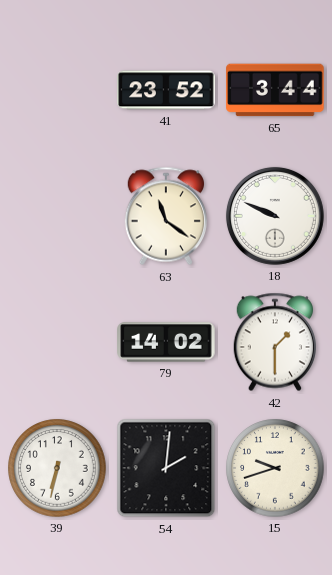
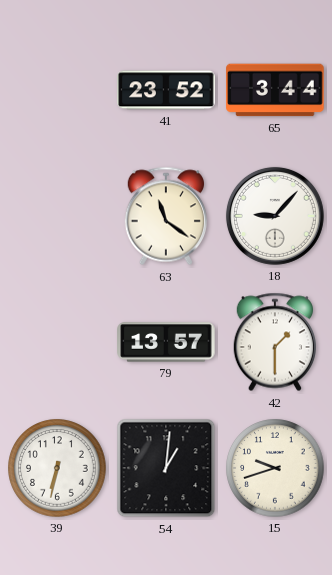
18: 9:49 -> 9:07
79: 14:02 -> 13:57
54: 2:01 -> 1:01
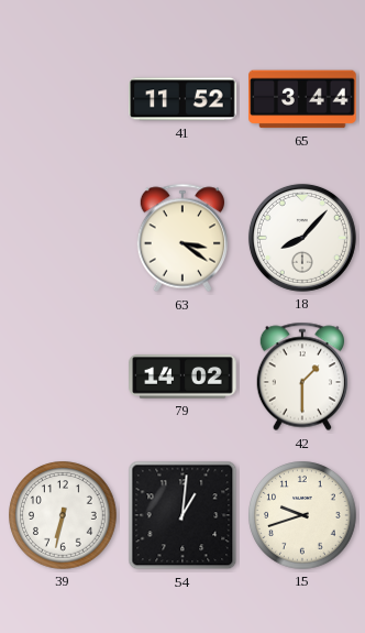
41: 23:52 -> 11:52
63: 11:21 -> 3:21
18: 9:07 -> 8:07
79: 13:57 -> 14:02
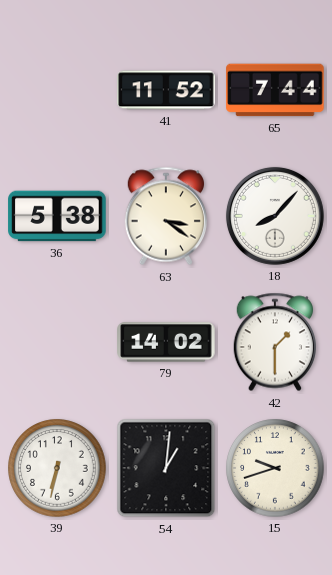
65: 3:44 -> 7:44
36: none -> 5:38
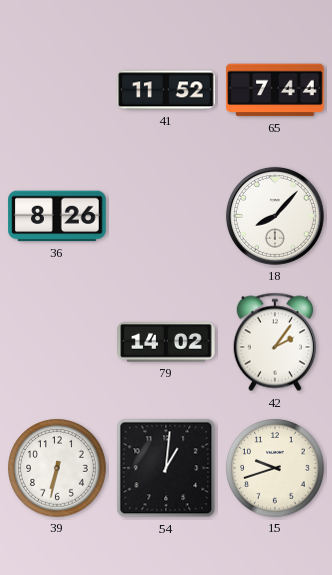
36: 5:38 -> 8:26
63: 3:21 -> none
42: 1:30 -> 2:06
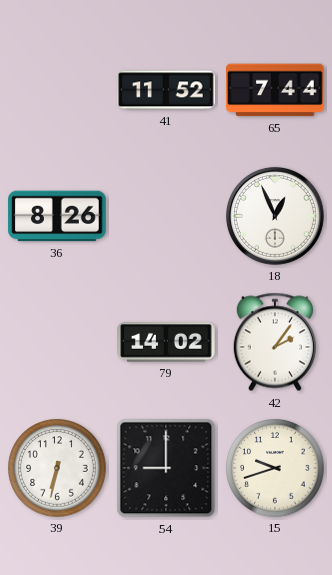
18: 8:07 -> 12:56
54: 1:01 -> 9:00
